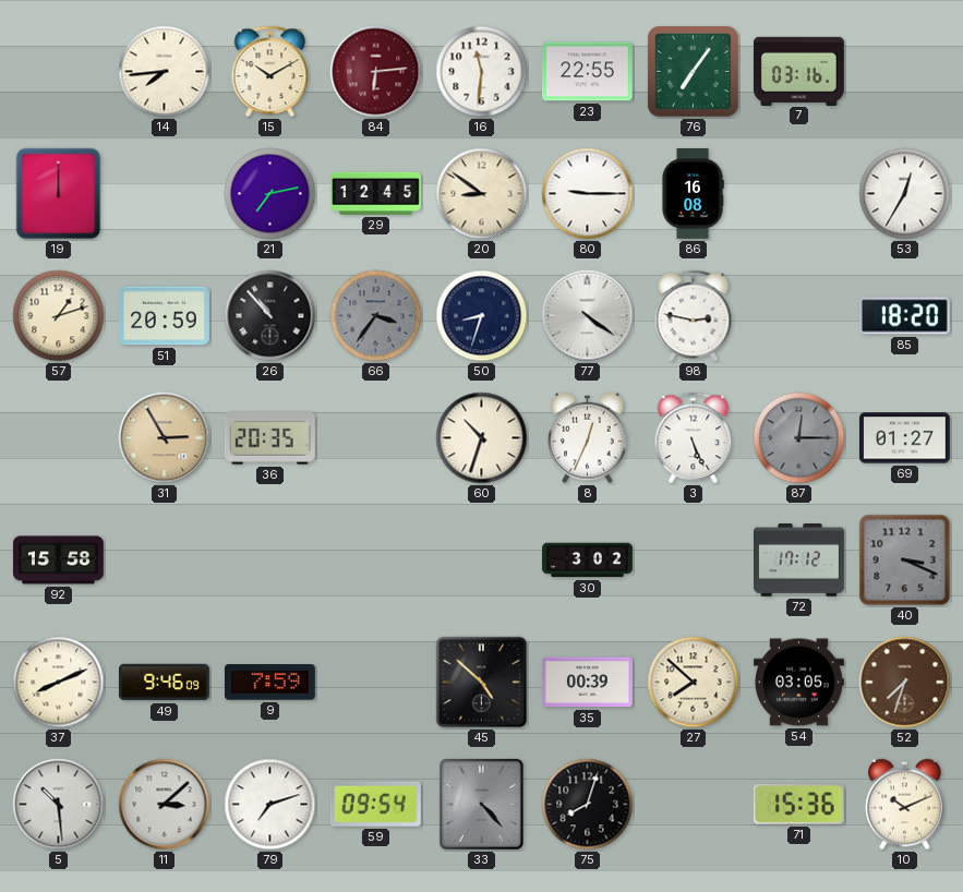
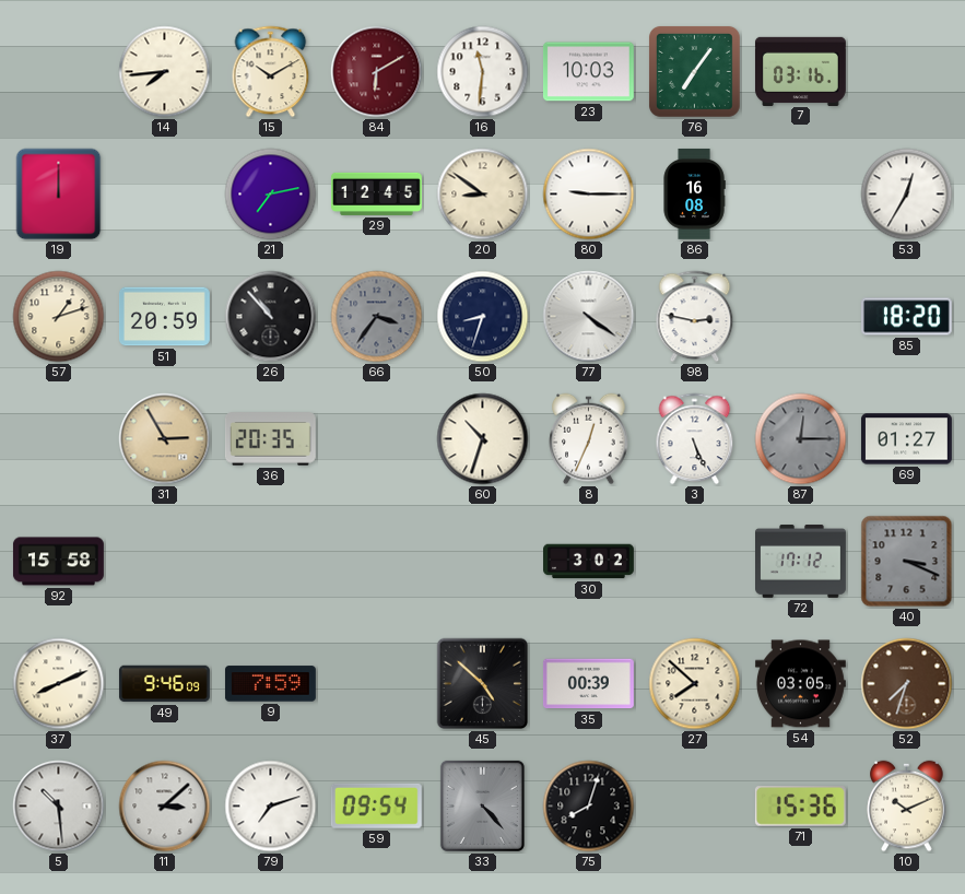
84: 6:14 -> 6:10
23: 22:55 -> 10:03
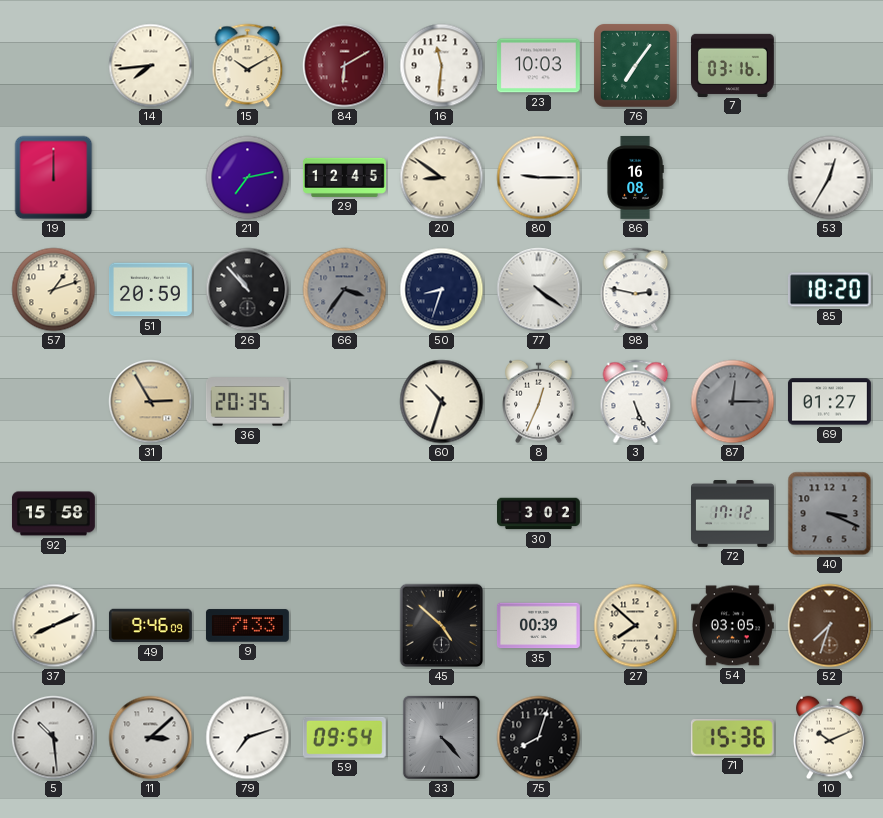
9: 7:59 -> 7:33
